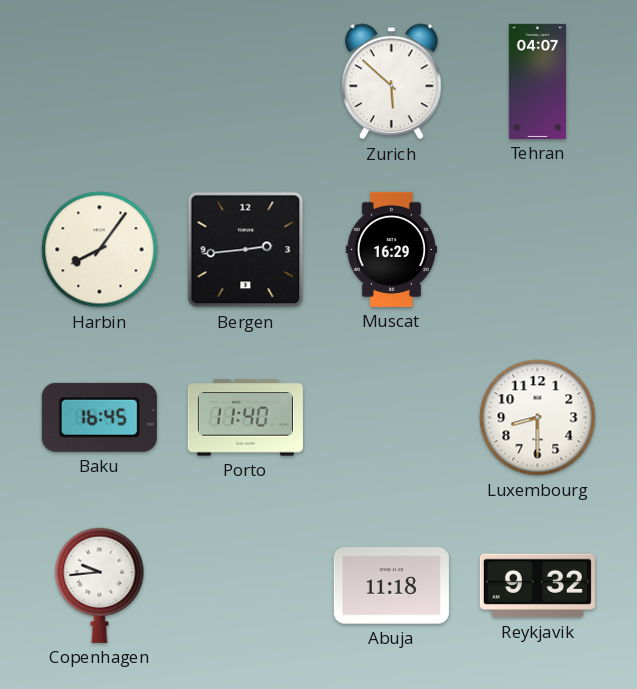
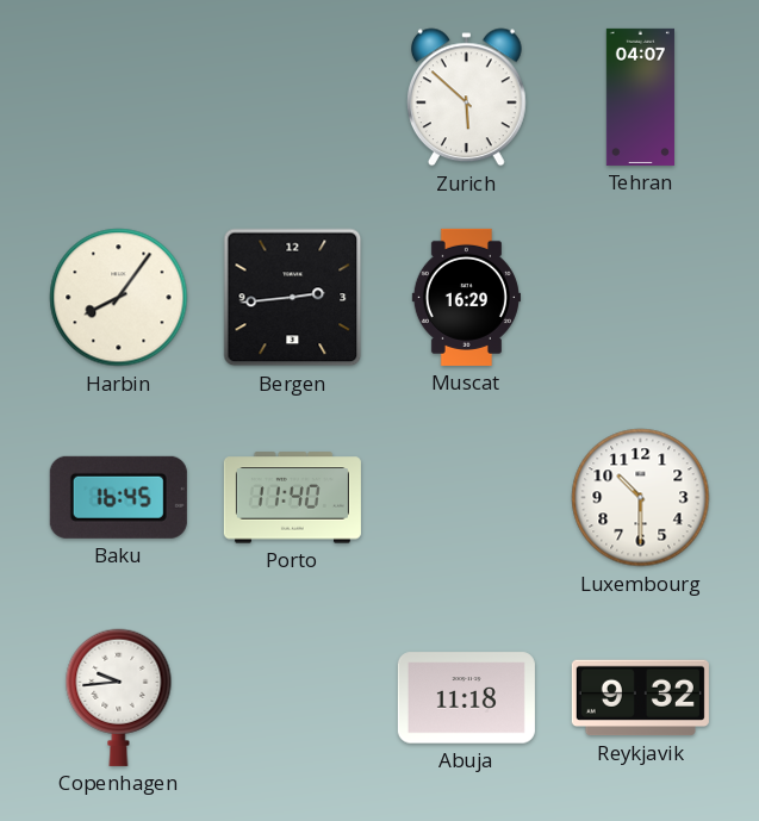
Luxembourg: 8:30 -> 10:30
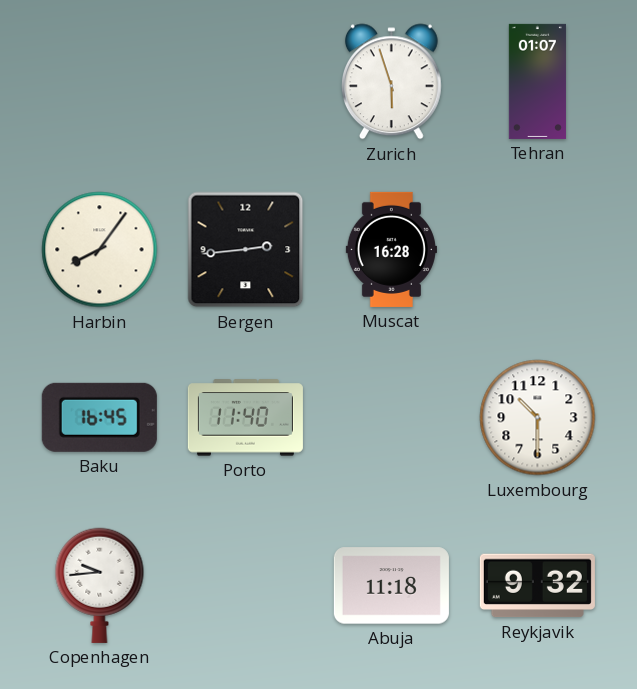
Zurich: 5:52 -> 5:57
Tehran: 04:07 -> 01:07
Muscat: 16:29 -> 16:28
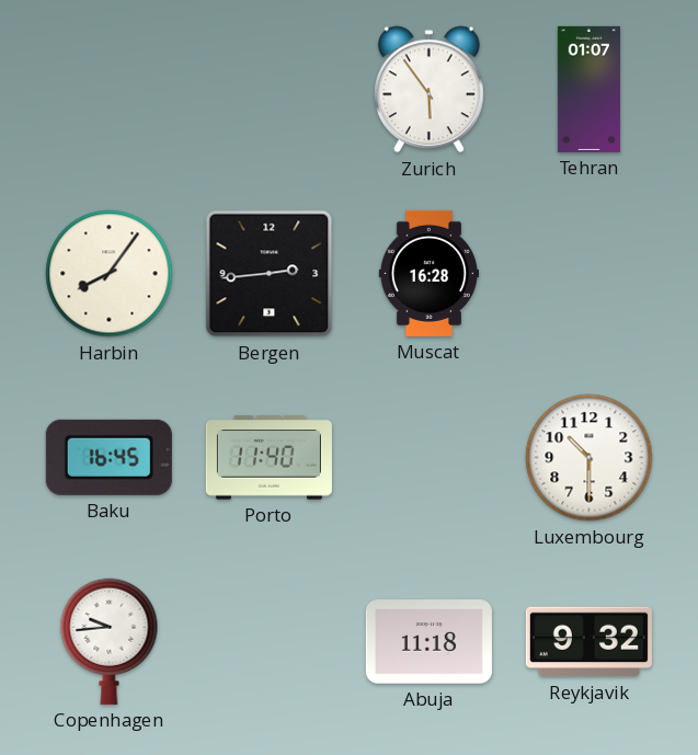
Zurich: 5:57 -> 5:54
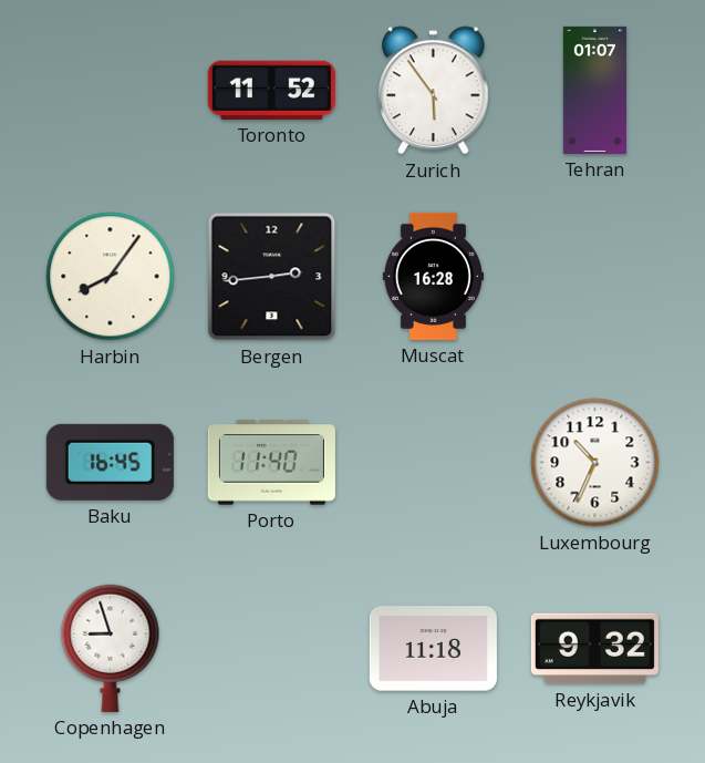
Toronto: none -> 11:52
Luxembourg: 10:30 -> 10:34
Copenhagen: 9:44 -> 8:57
